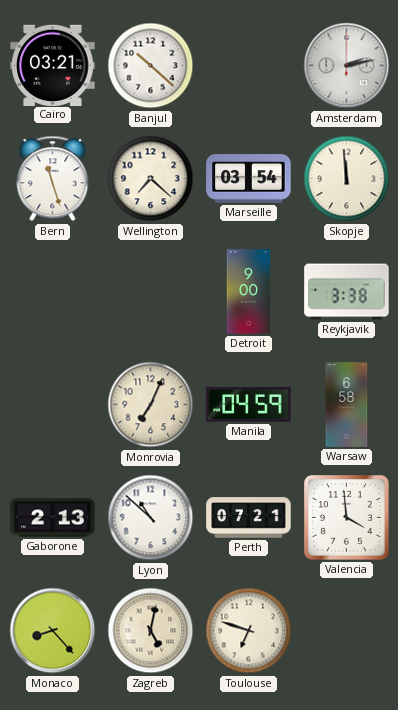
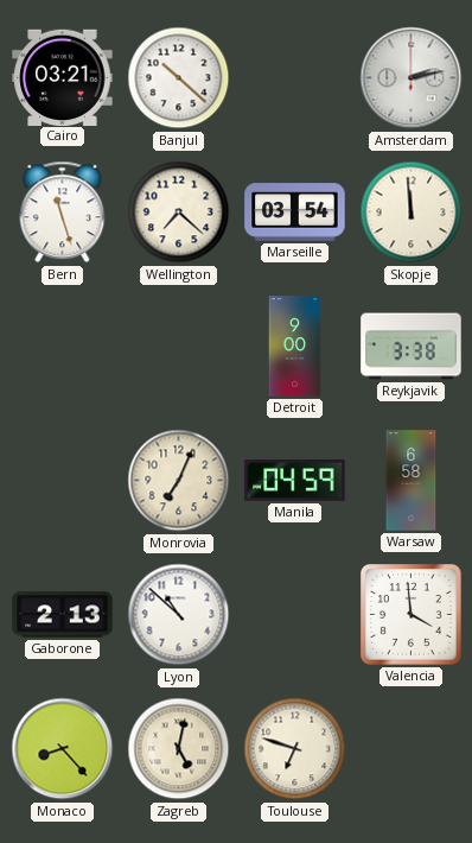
Perth: 07:21 -> none
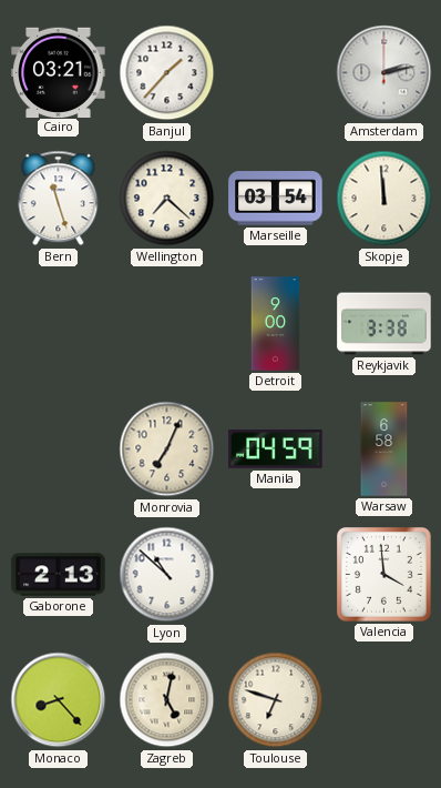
Banjul: 10:22 -> 1:37
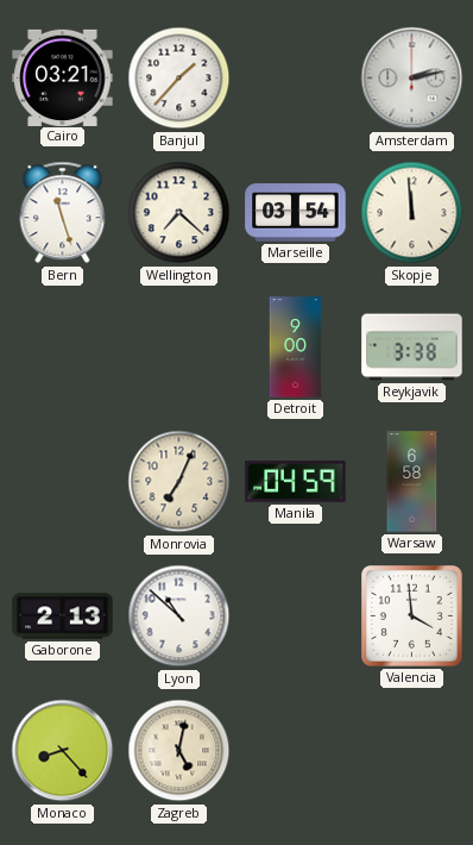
Toulouse: 6:48 -> none
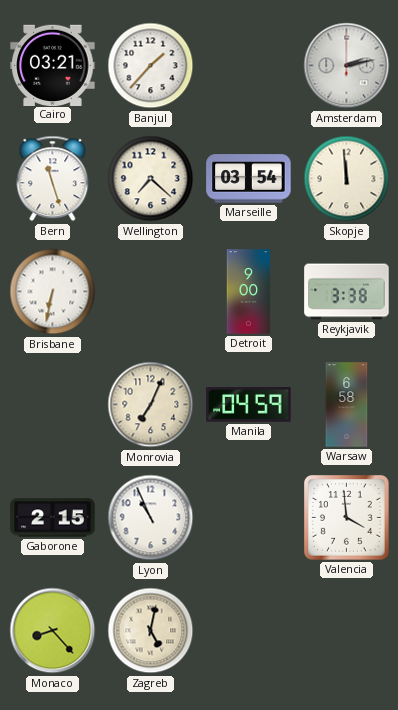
Brisbane: none -> 6:32
Gaborone: 2:13 -> 2:15
Lyon: 10:52 -> 10:56
